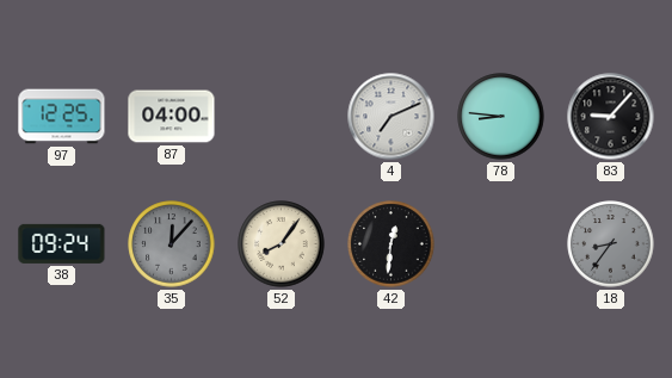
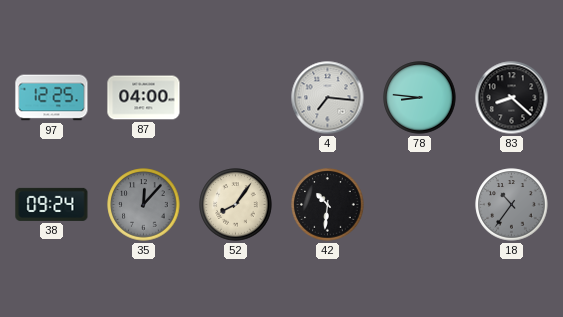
4: 7:11 -> 7:16
83: 9:07 -> 8:22
42: 12:31 -> 10:31
18: 8:36 -> 10:36
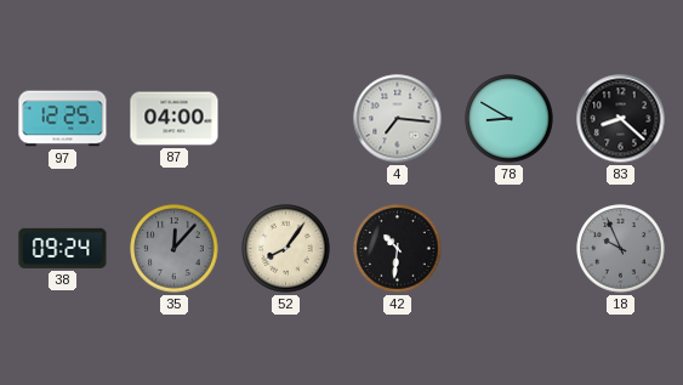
78: 8:46 -> 8:50
18: 10:36 -> 9:56
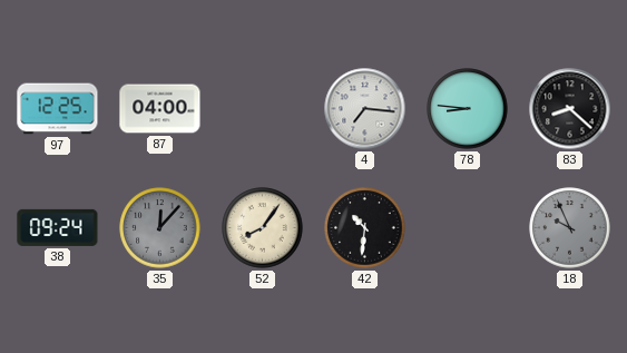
78: 8:50 -> 8:46
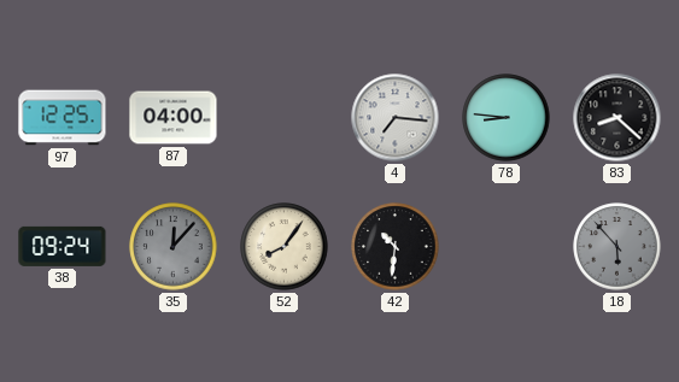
18: 9:56 -> 5:53
